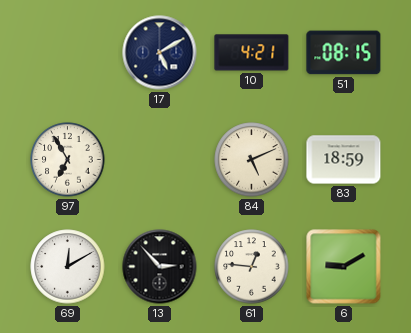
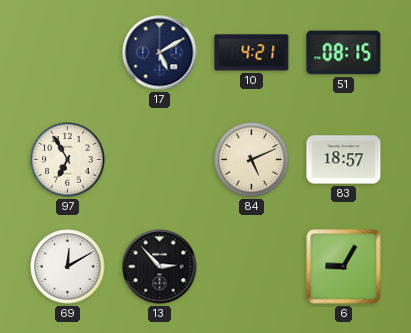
83: 18:59 -> 18:57
61: 12:46 -> none
6: 9:10 -> 9:05
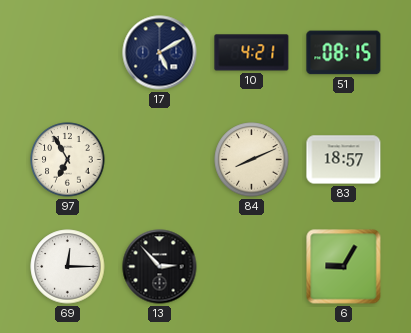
84: 5:11 -> 8:11
69: 12:10 -> 12:15
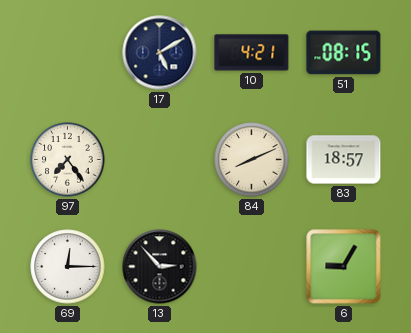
97: 6:55 -> 7:24
